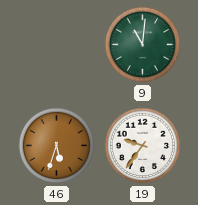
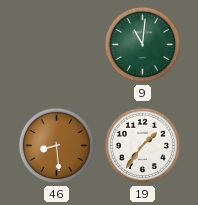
46: 5:33 -> 8:29
19: 9:36 -> 1:36
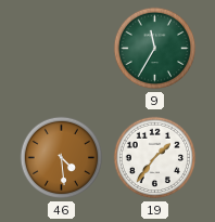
9: 11:01 -> 11:35
46: 8:29 -> 4:29
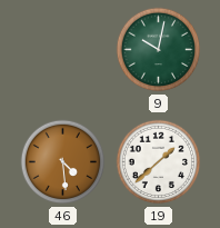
9: 11:35 -> 10:02
19: 1:36 -> 1:38
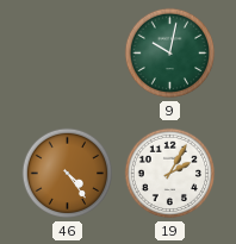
46: 4:29 -> 4:24
19: 1:38 -> 2:05
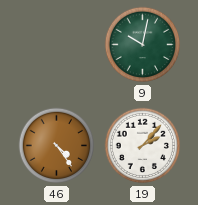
19: 2:05 -> 2:07
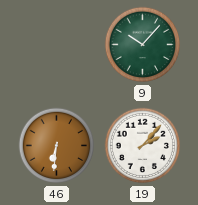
9: 10:02 -> 10:07
46: 4:24 -> 6:31
